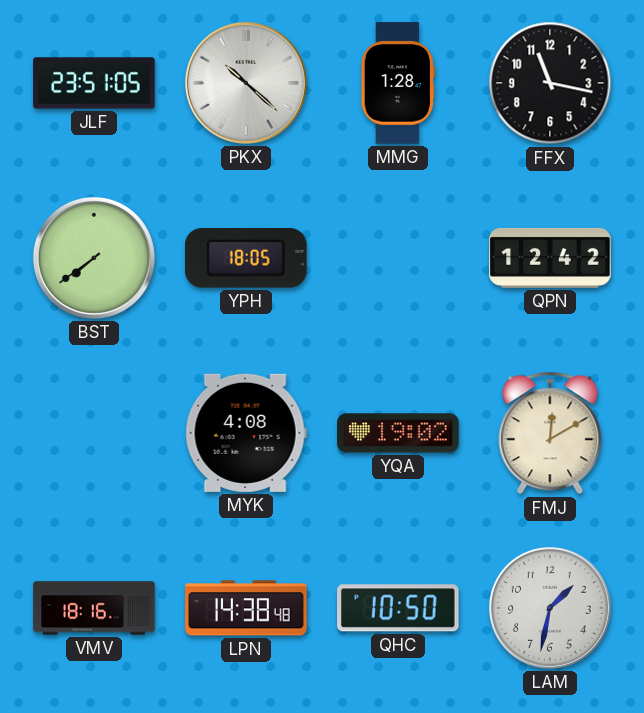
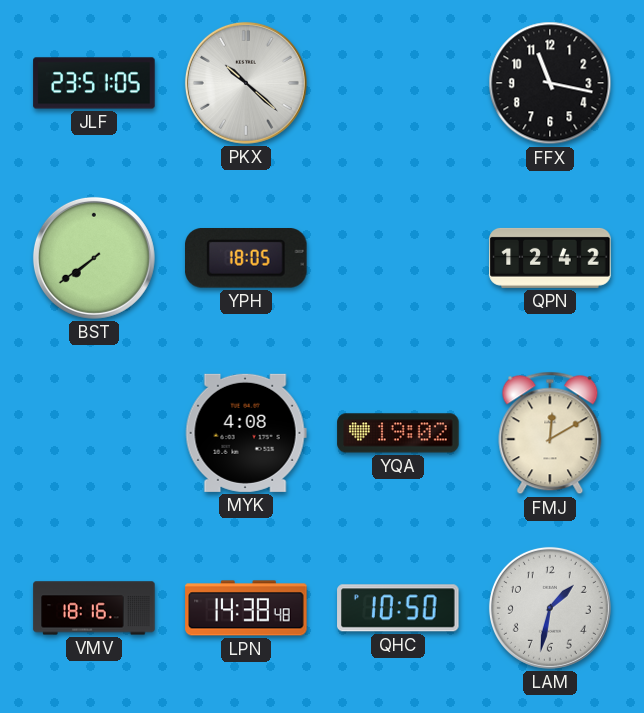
MMG: 1:28 -> none
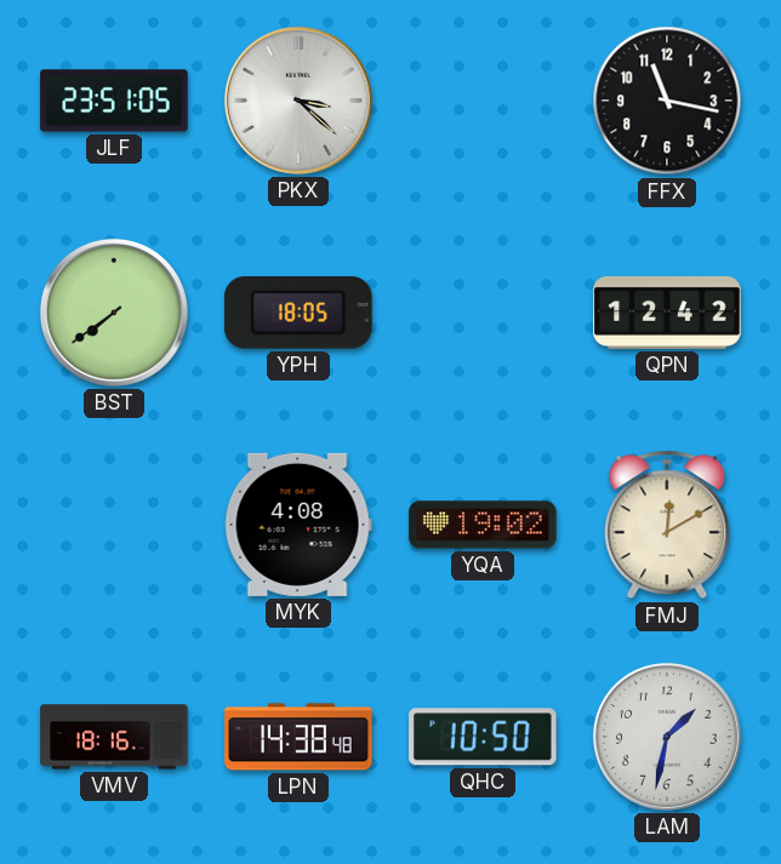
PKX: 10:22 -> 3:22
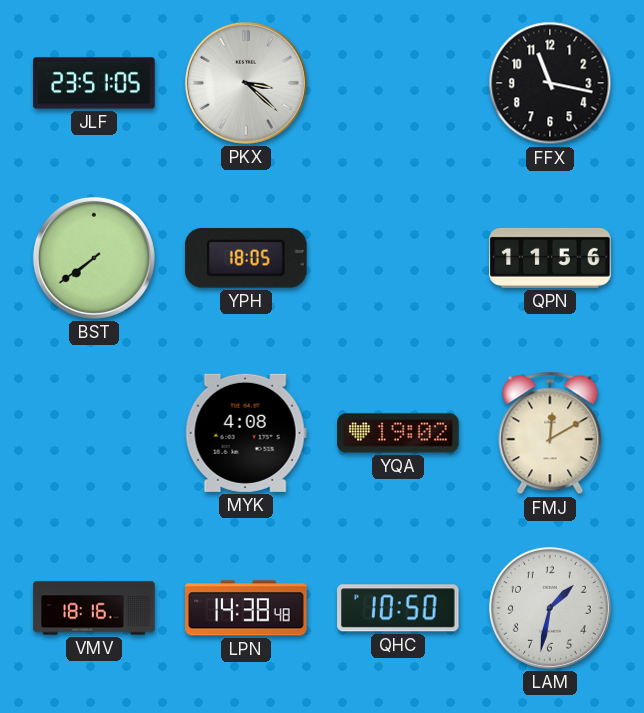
QPN: 12:42 -> 11:56
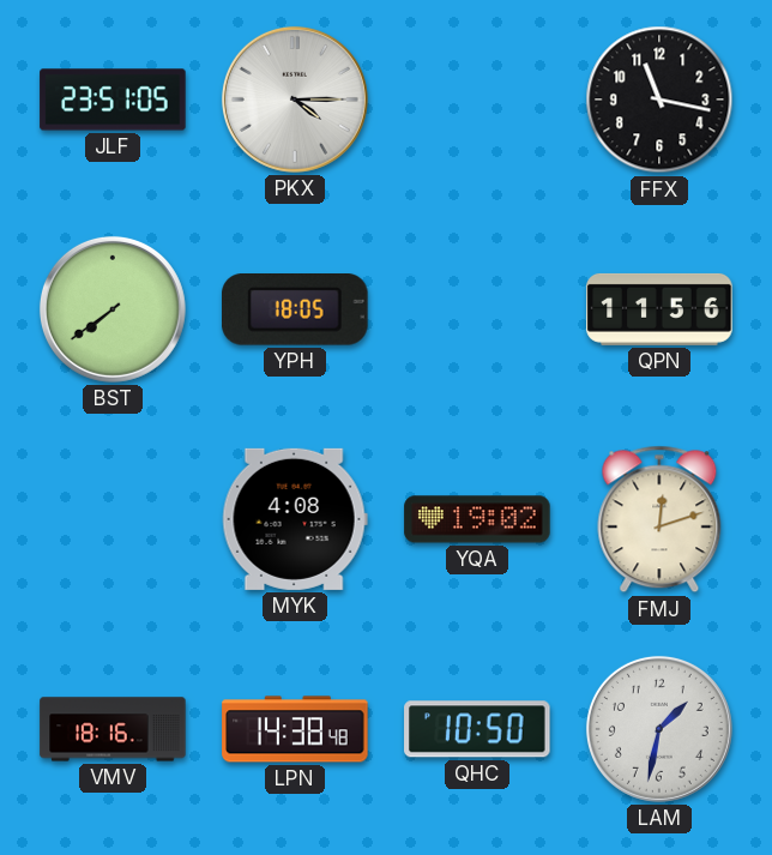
PKX: 3:22 -> 4:15
FMJ: 12:10 -> 12:12
